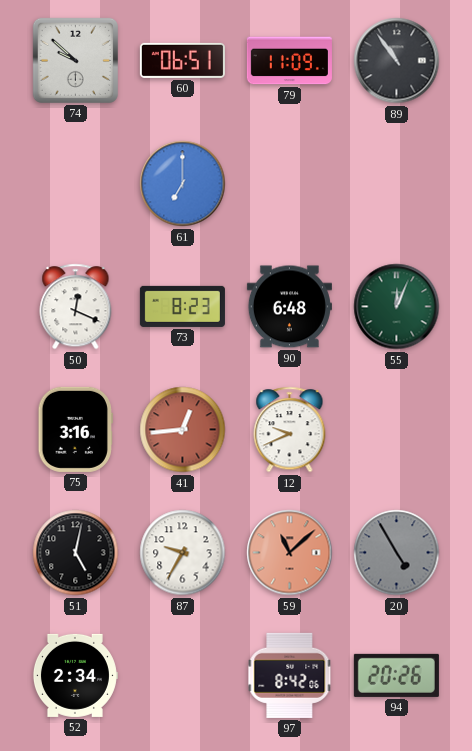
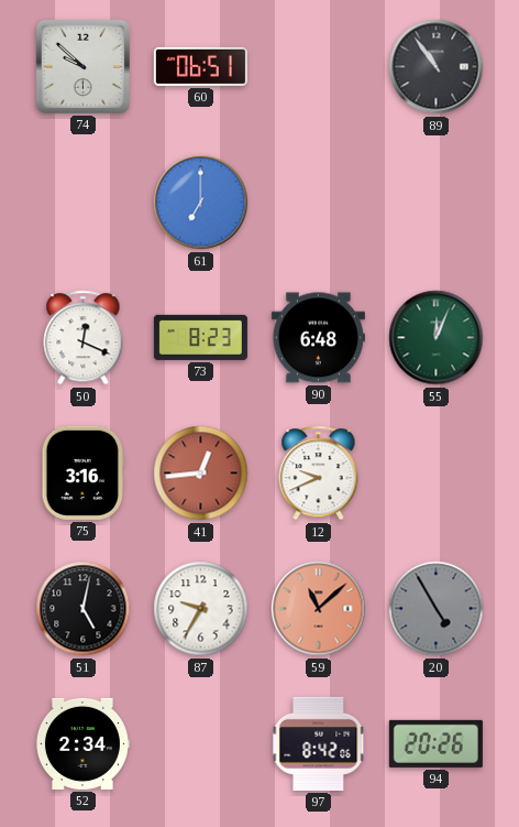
79: 11:09 -> none
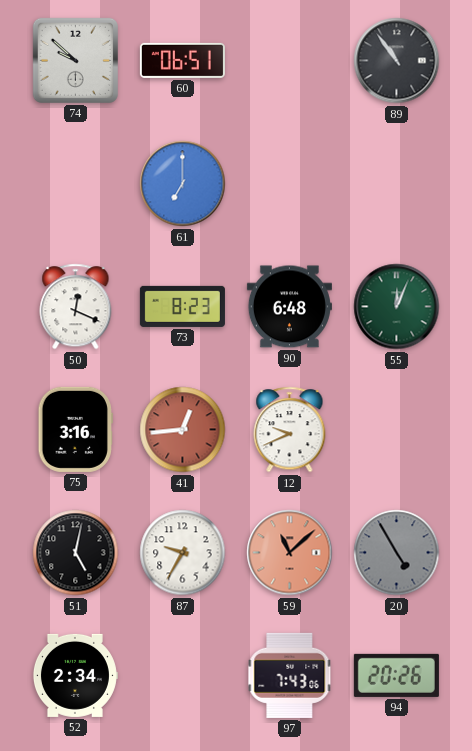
97: 8:42 -> 7:43
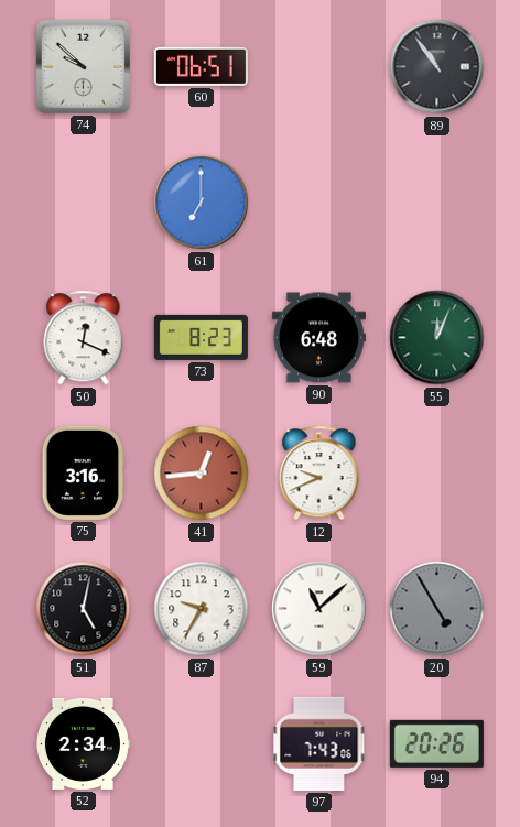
59 dial: salmon -> white
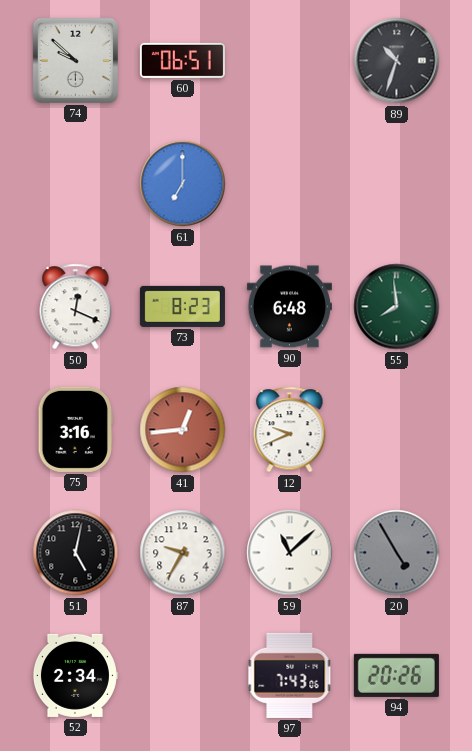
89: 10:54 -> 10:33
55: 12:04 -> 7:59
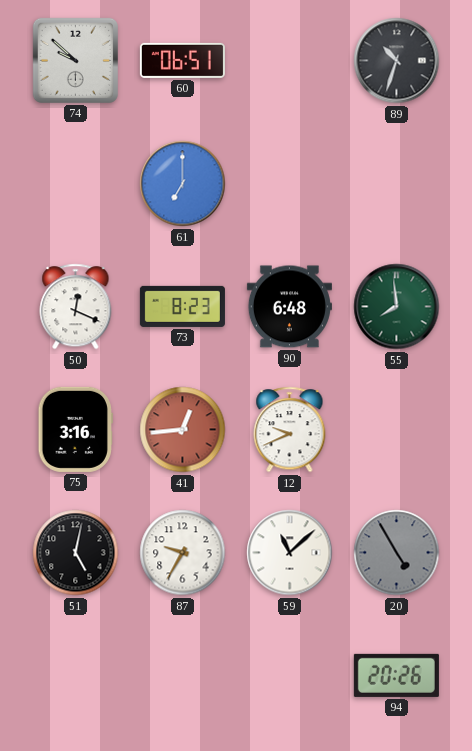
52: 2:34 -> none
97: 7:43 -> none
